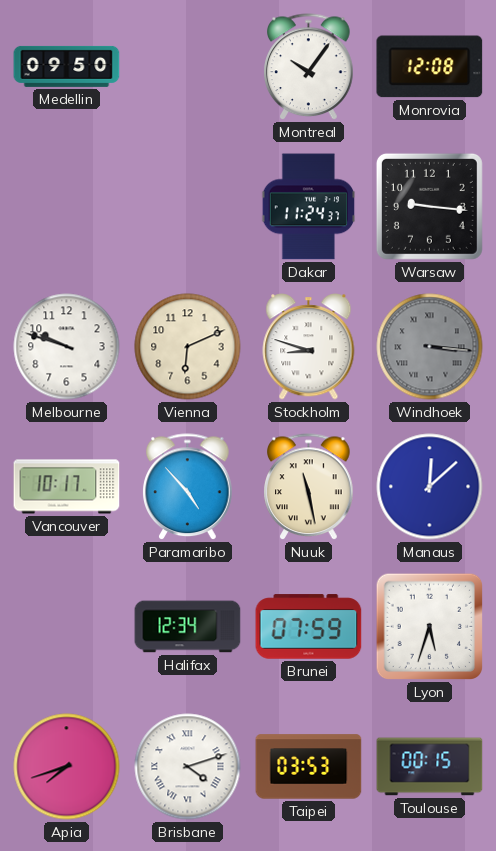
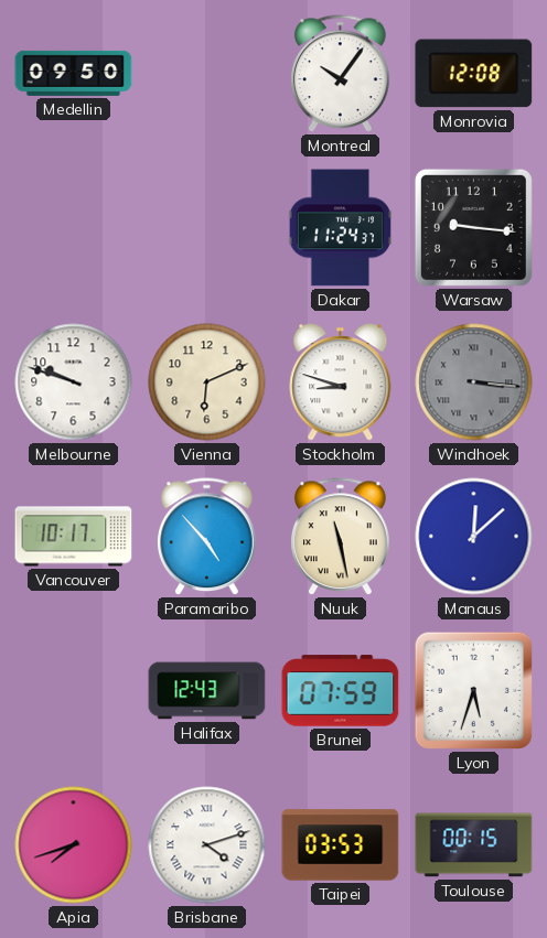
Halifax: 12:34 -> 12:43
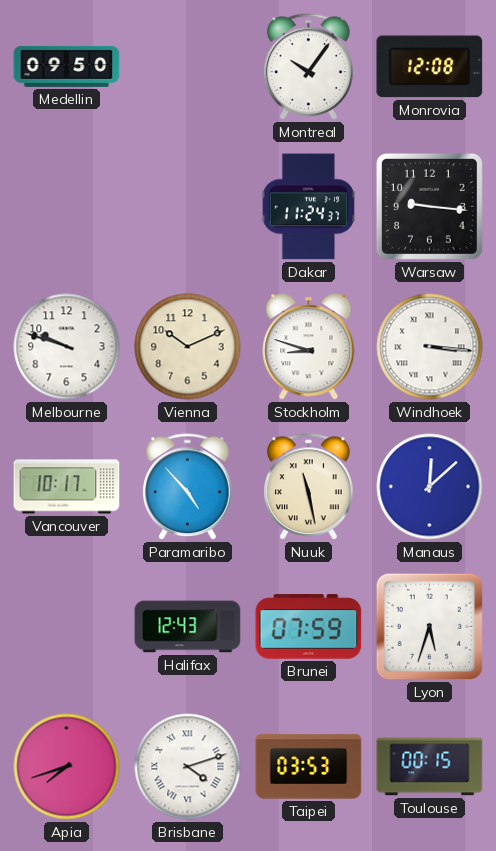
Vienna: 6:11 -> 10:11
Windhoek dial: grey -> white
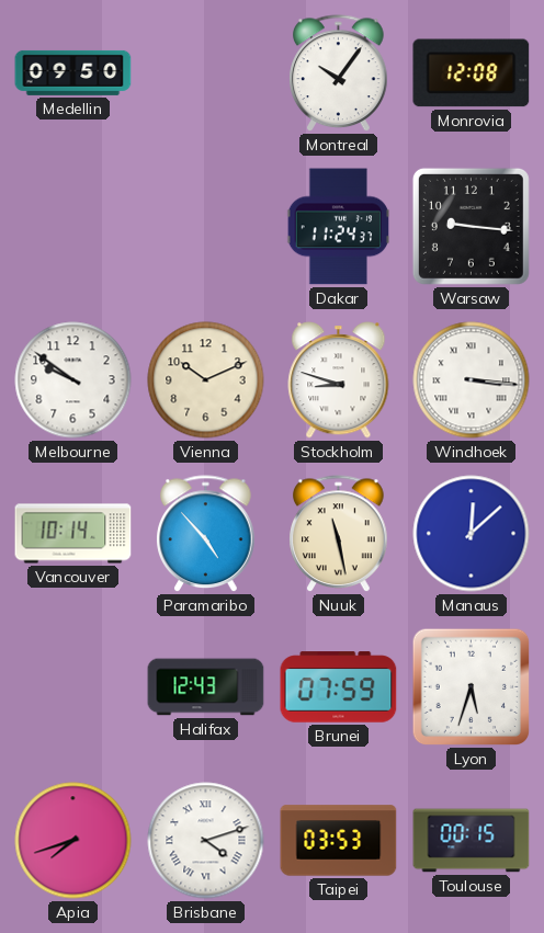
Melbourne: 9:48 -> 9:51
Vancouver: 10:17 -> 10:14
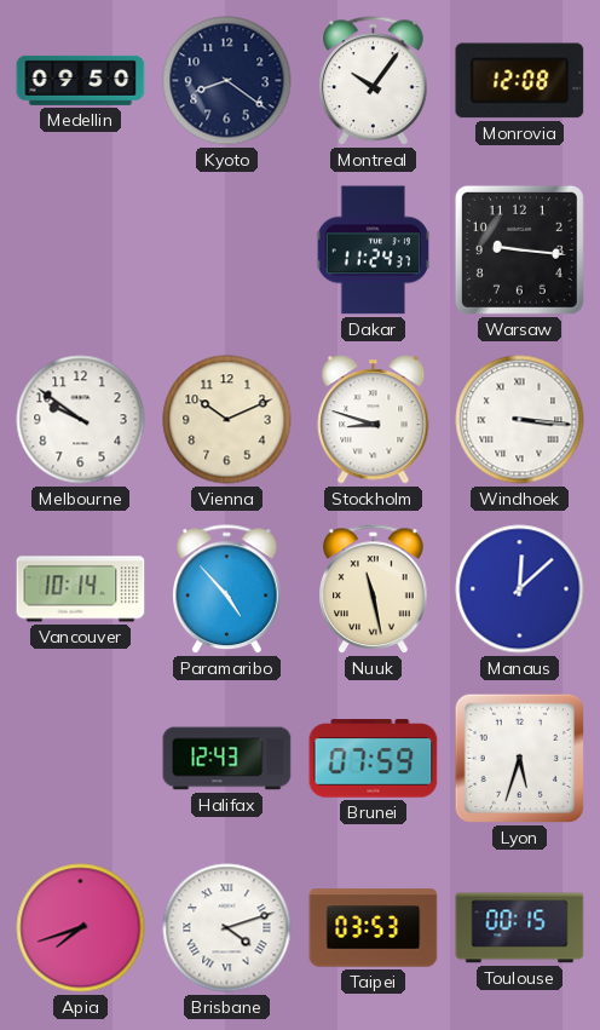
Kyoto: none -> 8:21
